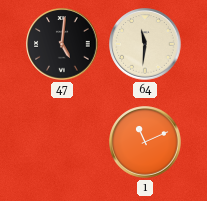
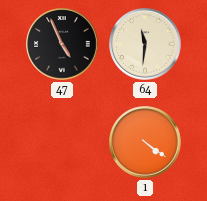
47: 5:01 -> 4:56
1: 11:11 -> 4:21
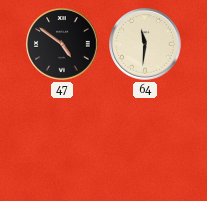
47: 4:56 -> 4:51
1: 4:21 -> none
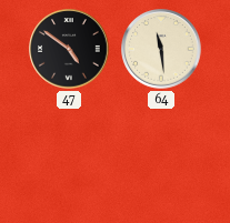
64: 11:31 -> 11:29
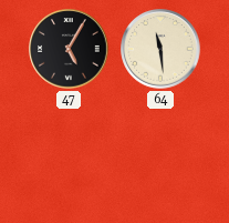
47: 4:51 -> 5:05
